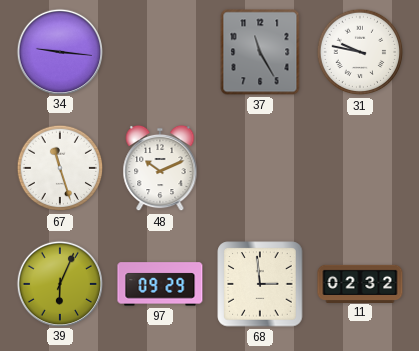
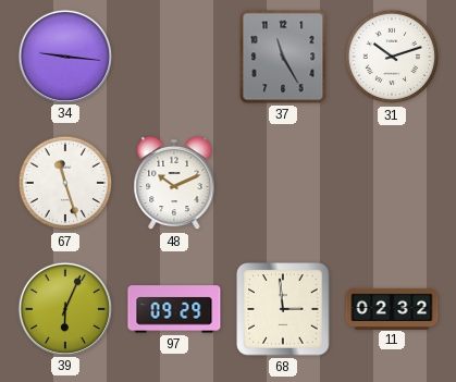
31: 9:47 -> 10:12
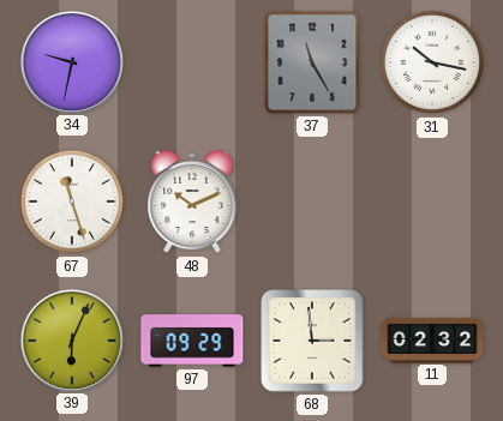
34: 9:16 -> 9:32
31: 10:12 -> 10:17
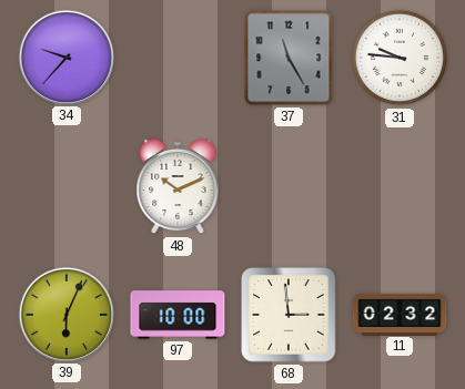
34: 9:32 -> 9:37
31: 10:17 -> 9:46
67: 11:27 -> none
97: 09:29 -> 10:00
